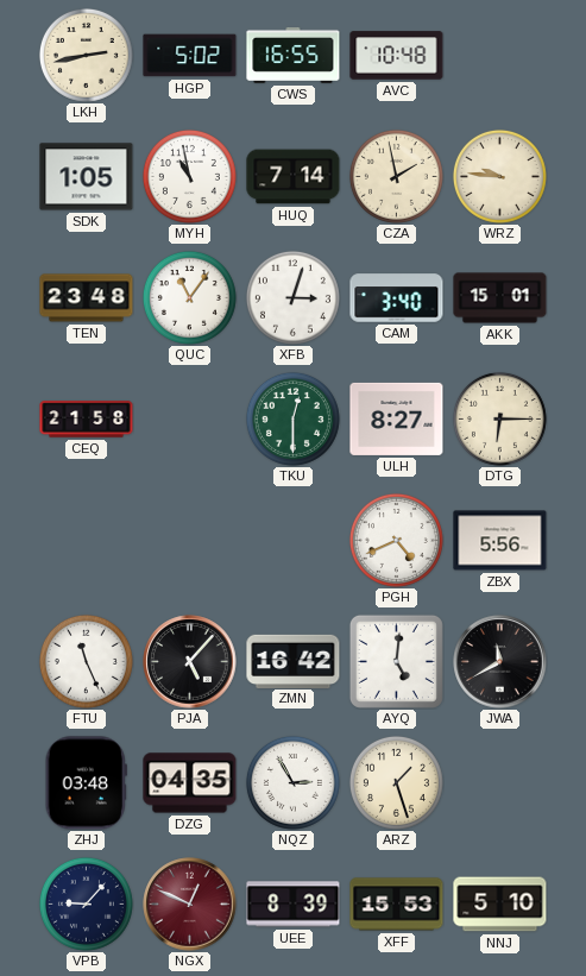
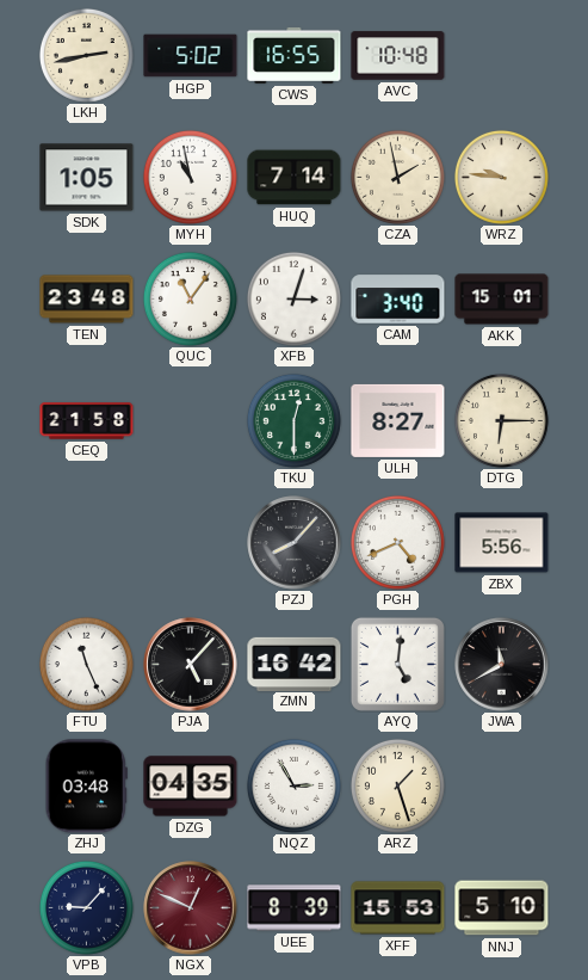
PZJ: none -> 8:07
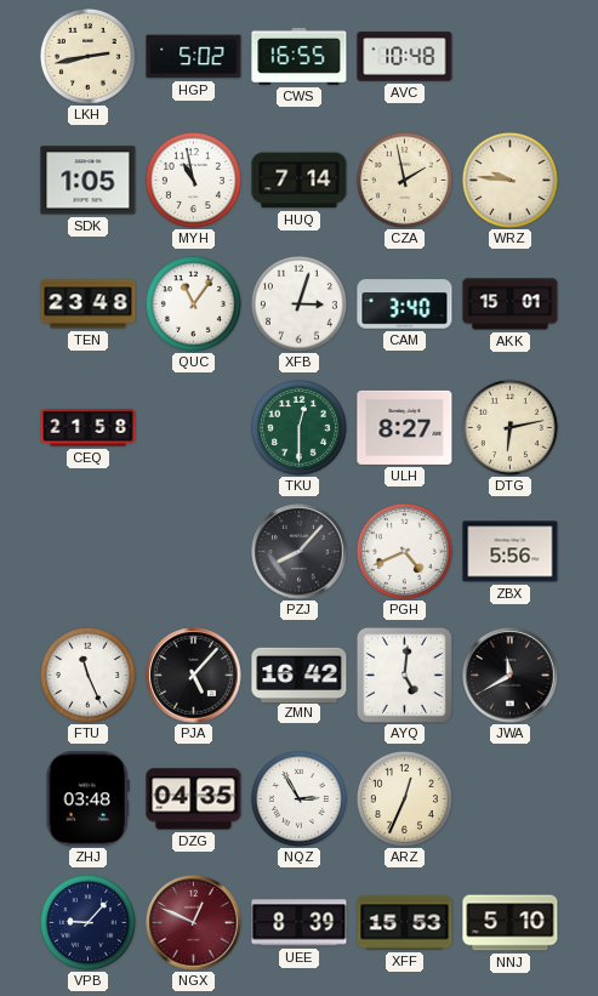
DTG: 6:15 -> 6:13
ARZ: 1:27 -> 12:34
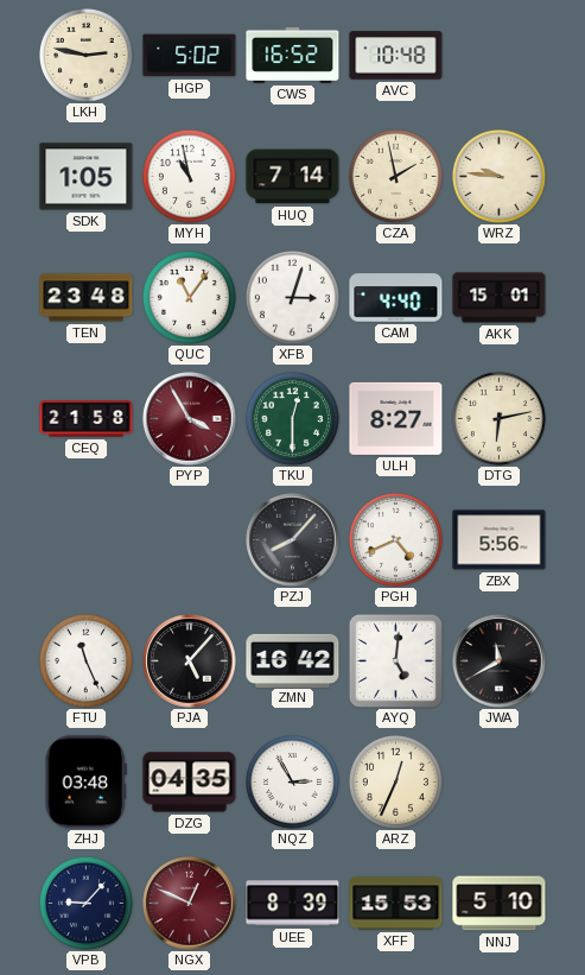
LKH: 2:43 -> 2:47
CWS: 16:55 -> 16:52
CAM: 3:40 -> 4:40
PYP: none -> 3:55
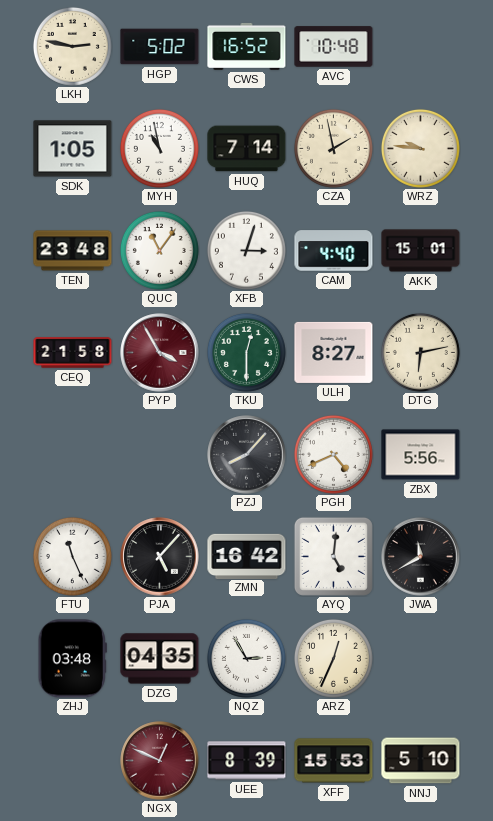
VPB: 9:07 -> none
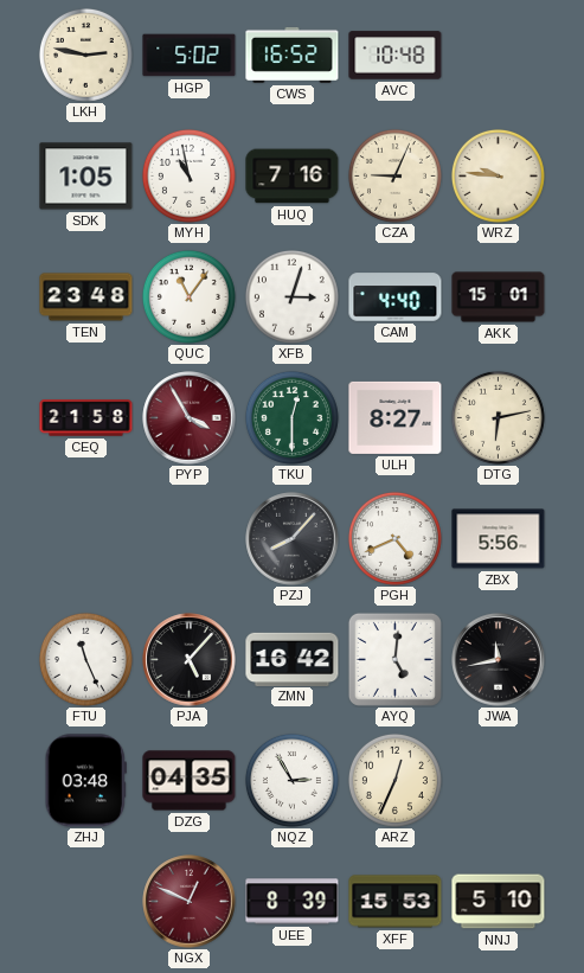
HUQ: 7:14 -> 7:16
CZA: 1:58 -> 9:04
JWA: 11:40 -> 11:43
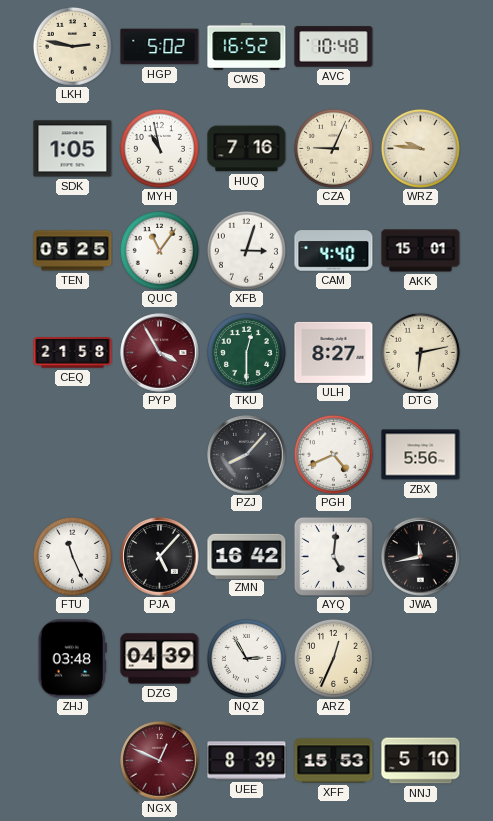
TEN: 23:48 -> 05:25
DZG: 04:35 -> 04:39
